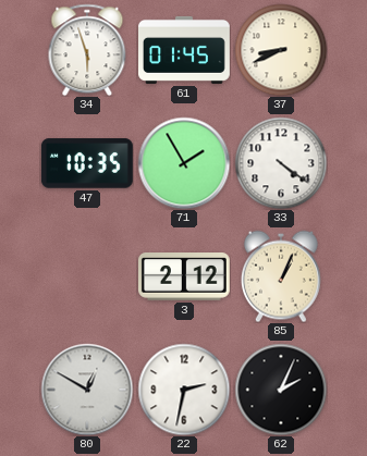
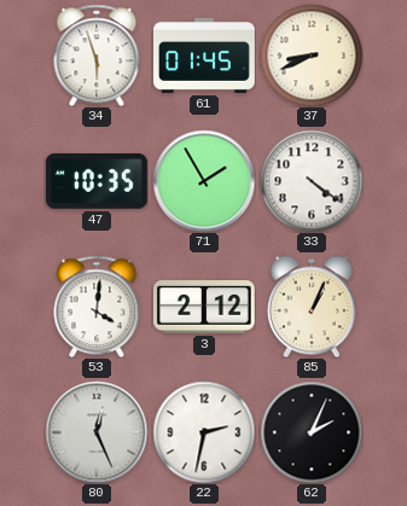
53: none -> 4:01
80: 12:50 -> 12:26
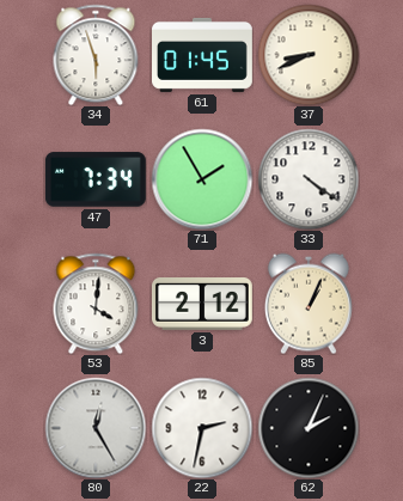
47: 10:35 -> 7:34
80: 12:26 -> 12:25
